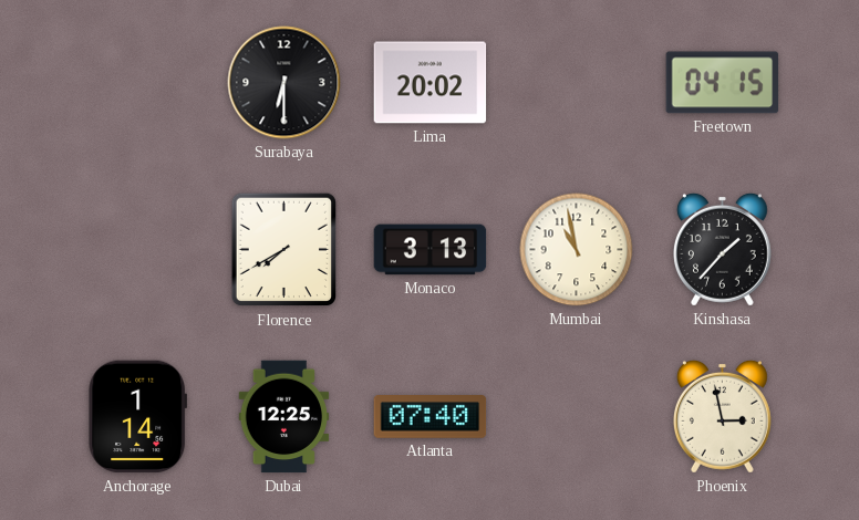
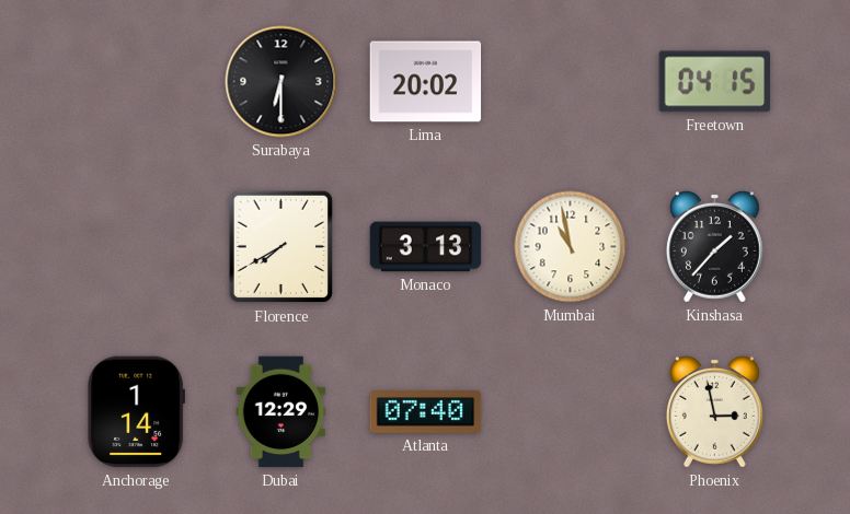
Dubai: 12:25 -> 12:29
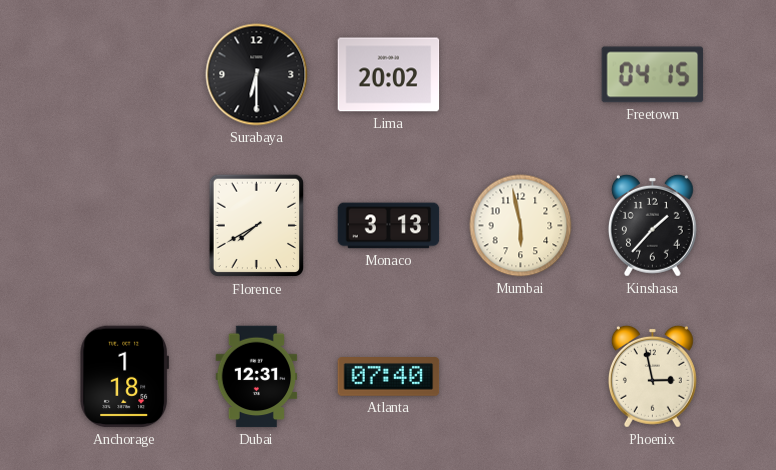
Mumbai: 10:58 -> 5:58
Anchorage: 1:14 -> 1:18
Dubai: 12:29 -> 12:31
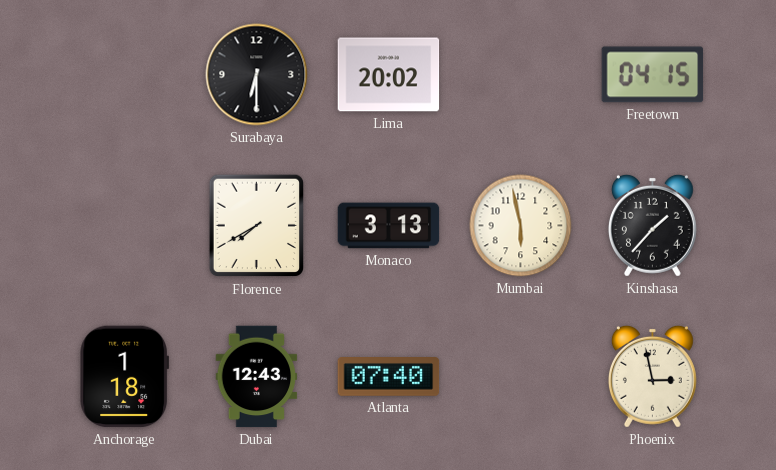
Dubai: 12:31 -> 12:43
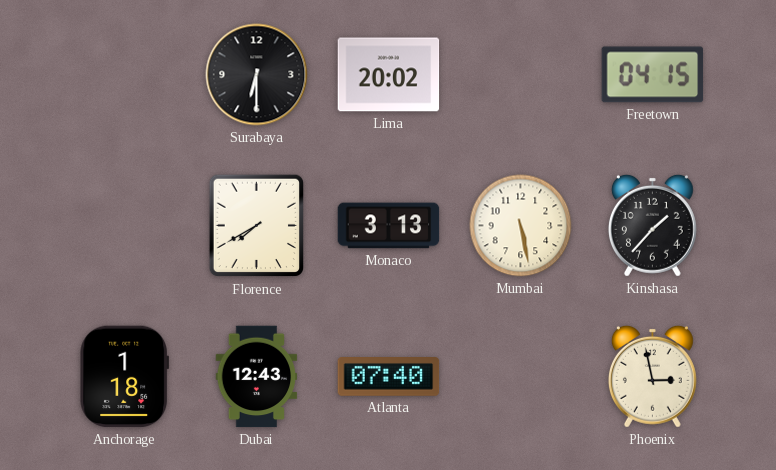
Mumbai: 5:58 -> 5:28
